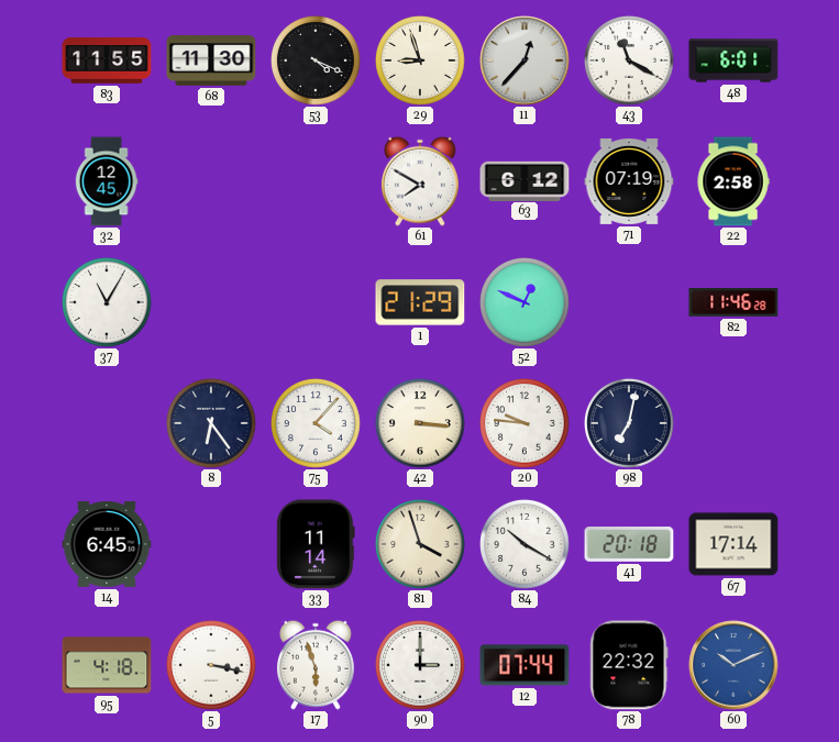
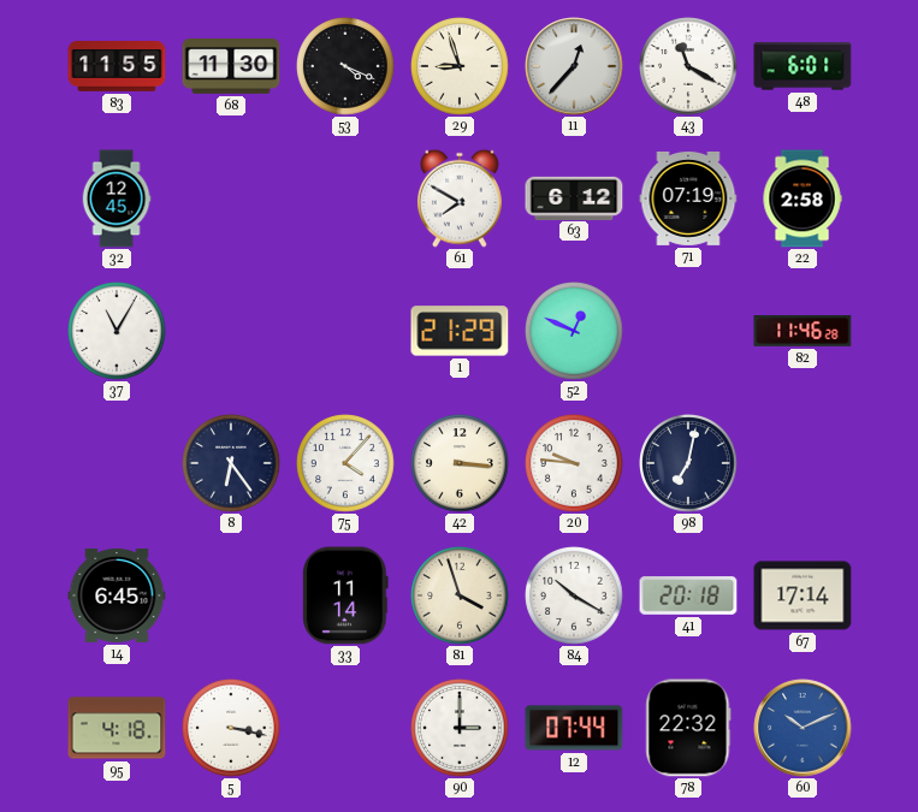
17: 5:57 -> none
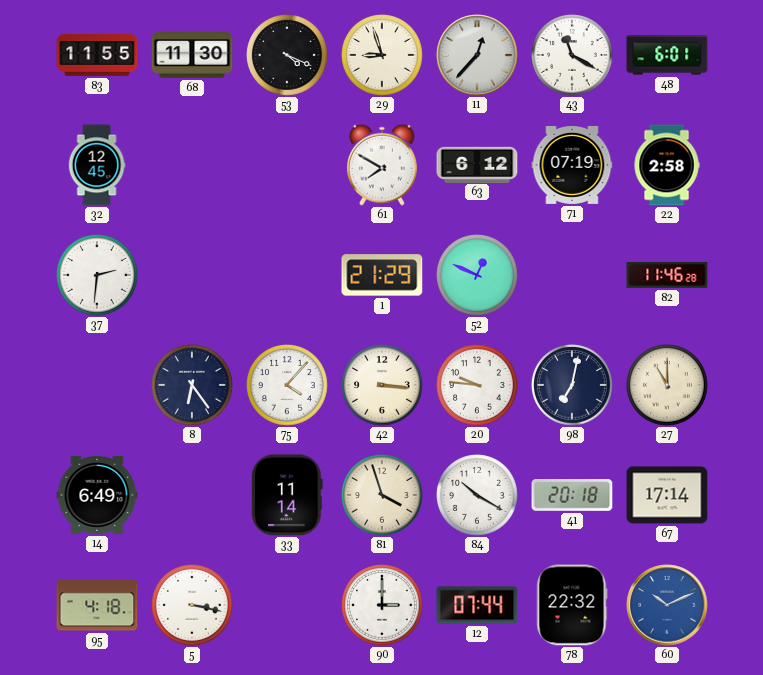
37: 11:05 -> 2:31
27: none -> 11:00
14: 6:45 -> 6:49
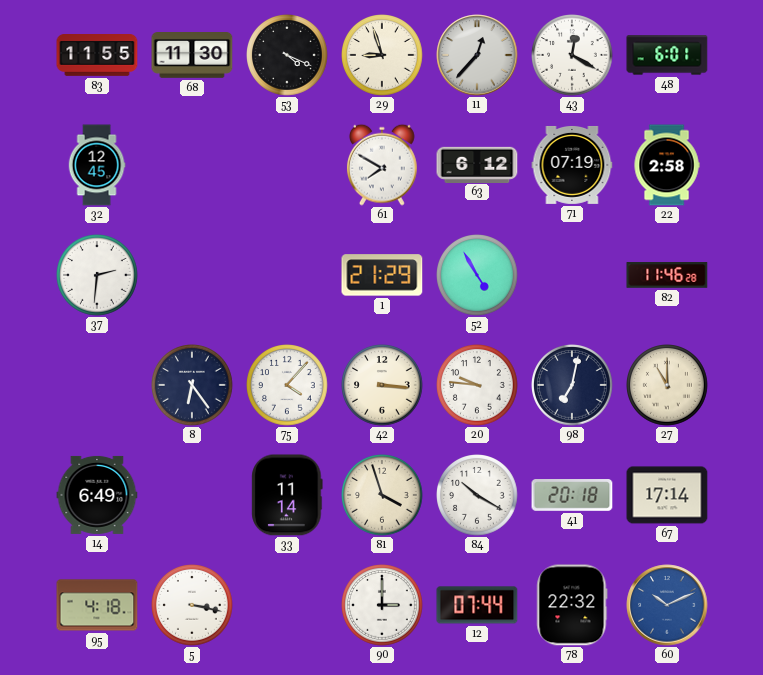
43: 11:20 -> 12:20
52: 12:49 -> 4:55
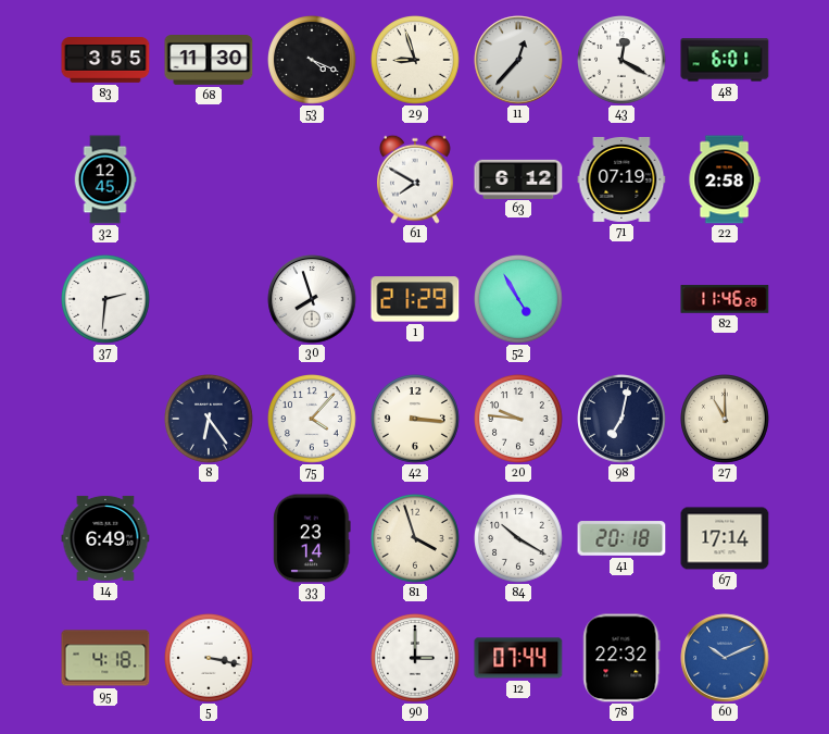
83: 11:55 -> 3:55
30: none -> 7:57
33: 11:14 -> 23:14
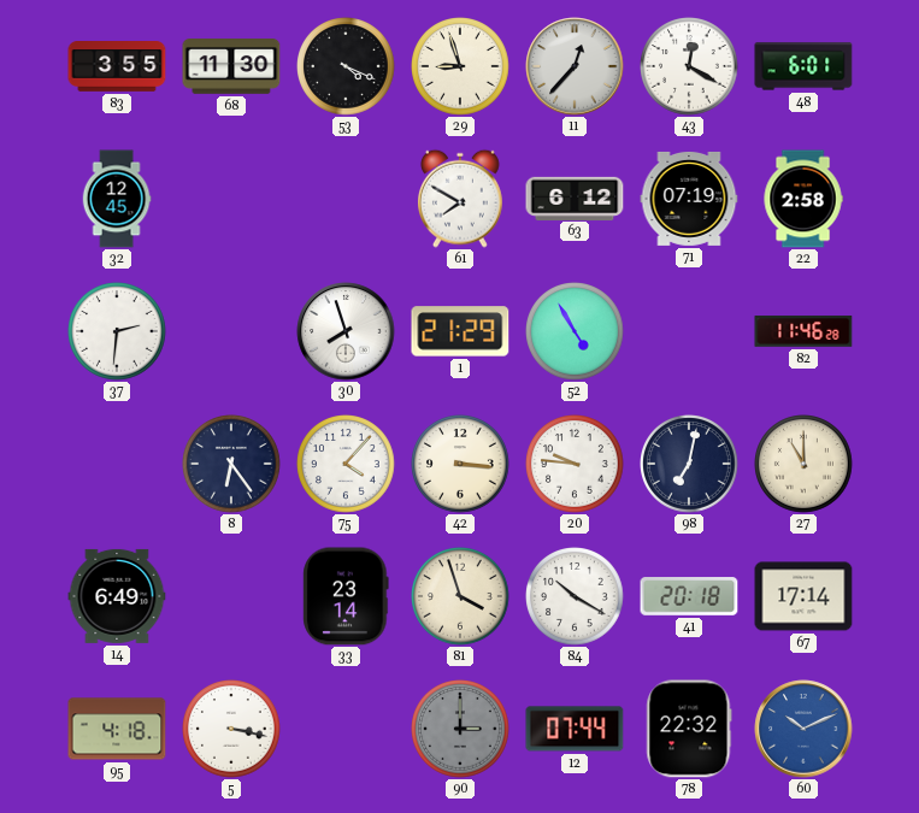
90 dial: white -> grey
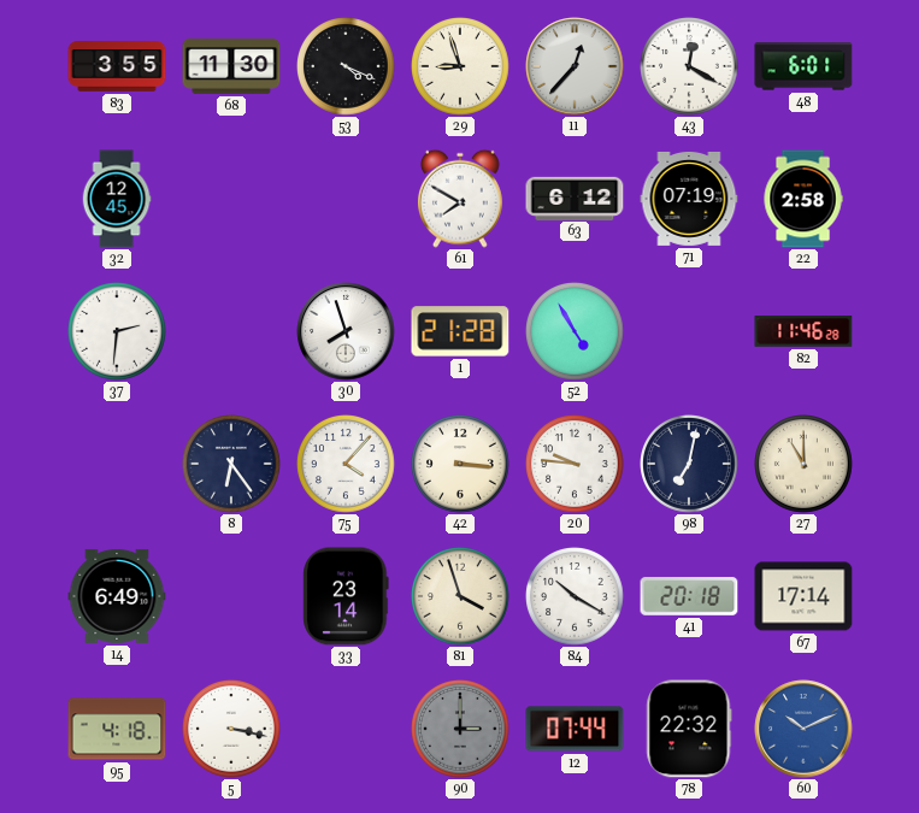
1: 21:29 -> 21:28
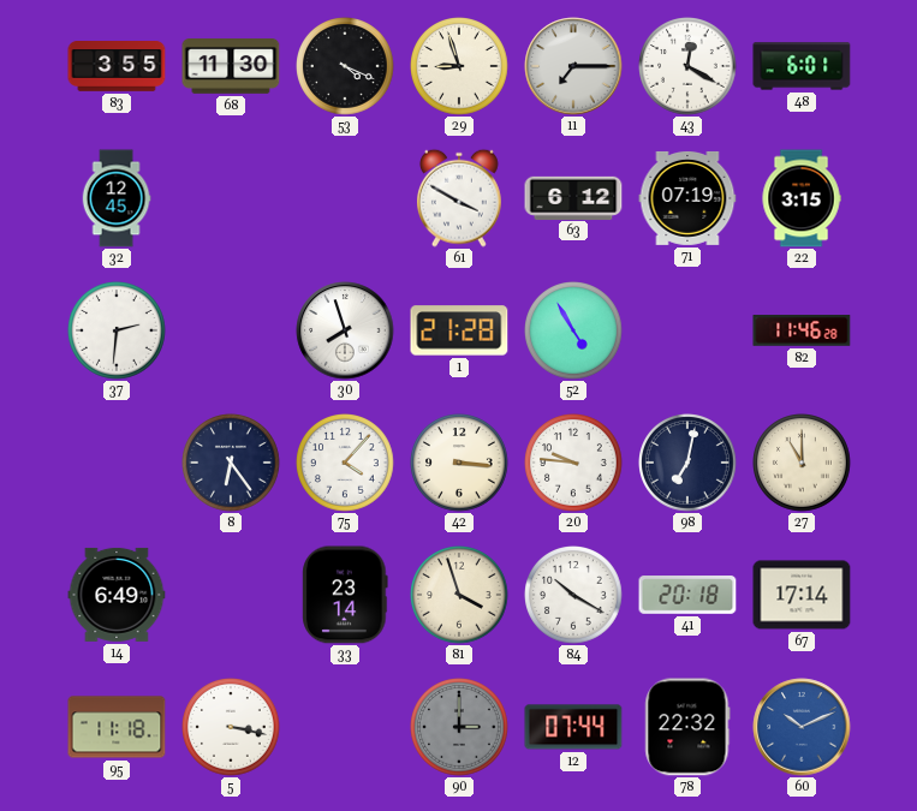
11: 12:37 -> 7:15
61: 7:50 -> 3:50
22: 2:58 -> 3:15
95: 4:18 -> 11:18
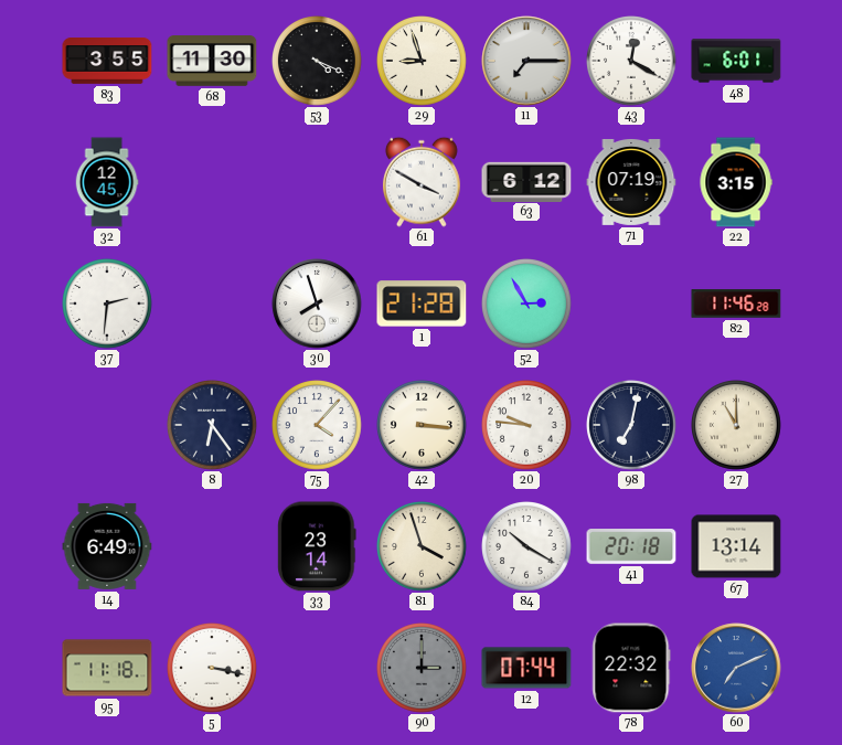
52: 4:55 -> 2:55
67: 17:14 -> 13:14
60: 10:11 -> 7:11
